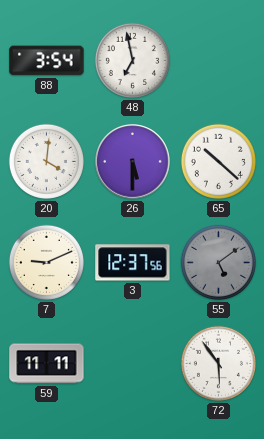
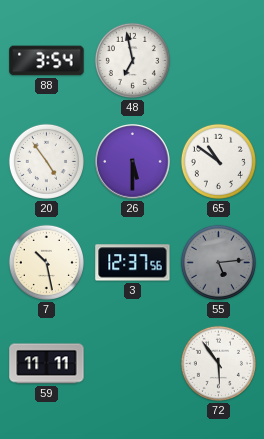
20: 4:01 -> 4:54
65: 10:22 -> 10:51
7: 9:11 -> 10:28
55: 5:09 -> 5:14
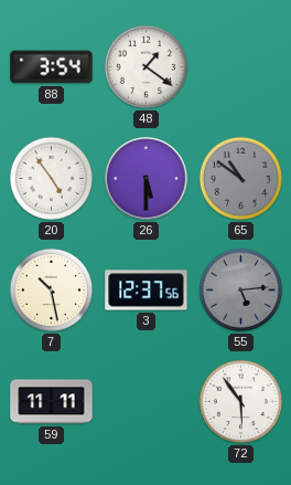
48: 6:58 -> 1:21
65 dial: white -> grey
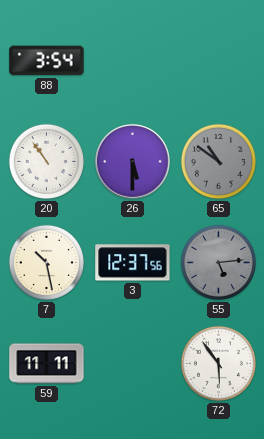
48: 1:21 -> none
20: 4:54 -> 10:54
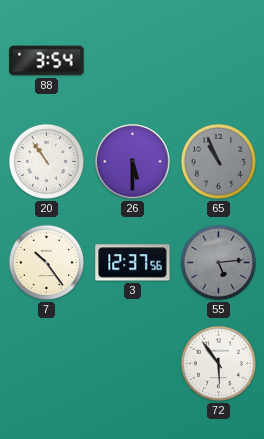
65: 10:51 -> 10:56
7: 10:28 -> 10:24
59: 11:11 -> none
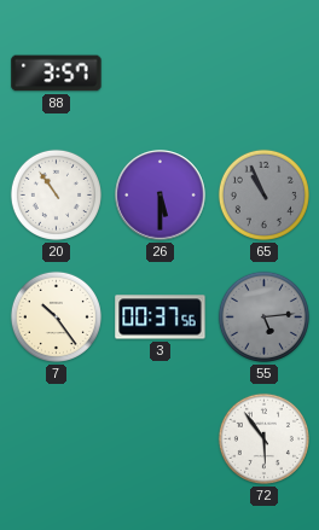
88: 3:54 -> 3:57
3: 12:37 -> 00:37
